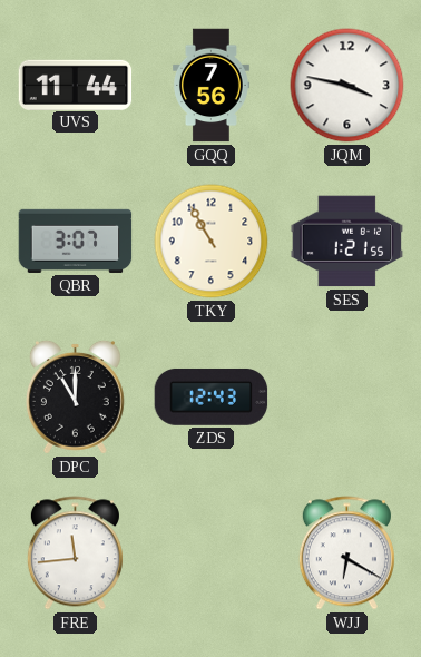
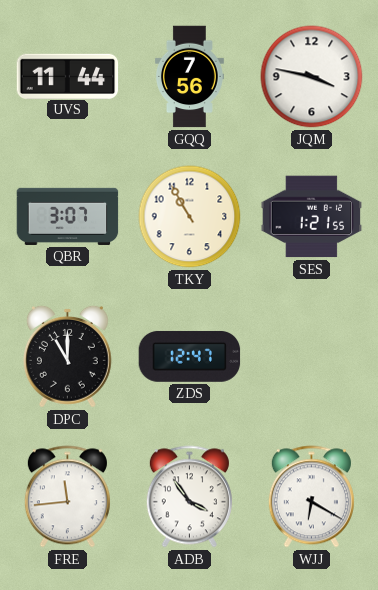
ZDS: 12:43 -> 12:47
ADB: none -> 3:54
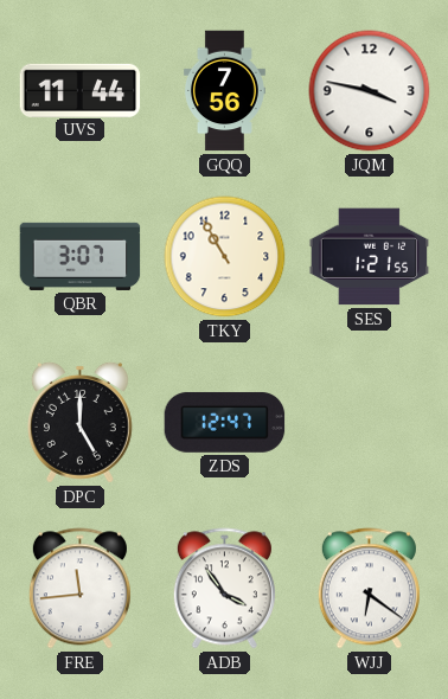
DPC: 11:00 -> 5:00
WJJ: 6:20 -> 6:21
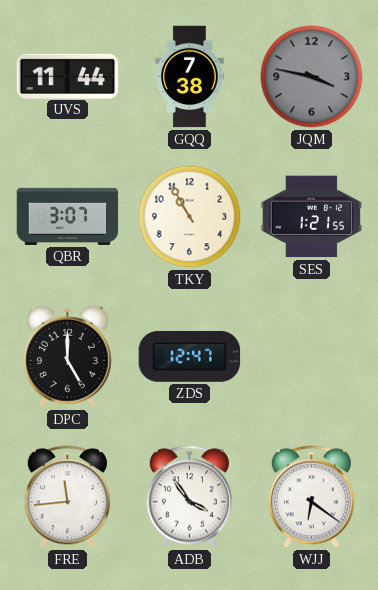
GQQ: 7:56 -> 7:38
JQM dial: white -> grey
